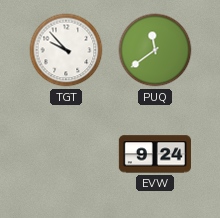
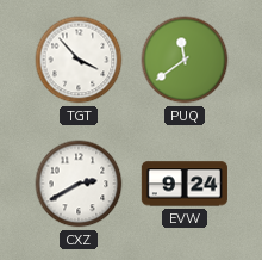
TGT: 9:53 -> 3:53
CXZ: none -> 2:40
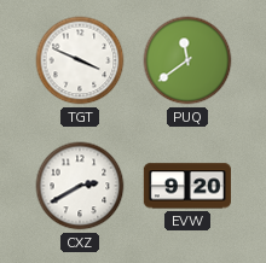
TGT: 3:53 -> 3:49
EVW: 9:24 -> 9:20
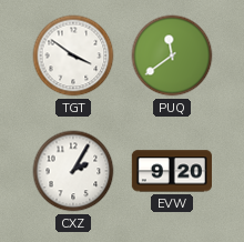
TGT: 3:49 -> 3:51
CXZ: 2:40 -> 2:05
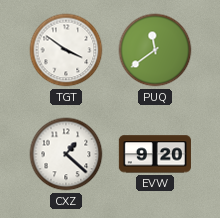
CXZ: 2:05 -> 1:22
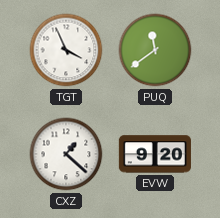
TGT: 3:51 -> 3:56
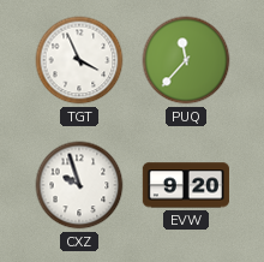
PUQ: 11:39 -> 11:37
CXZ: 1:22 -> 9:57
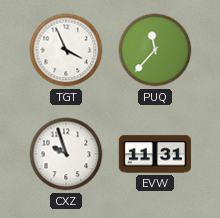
EVW: 9:20 -> 11:31
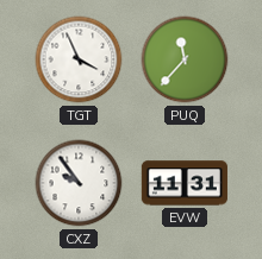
CXZ: 9:57 -> 9:54
